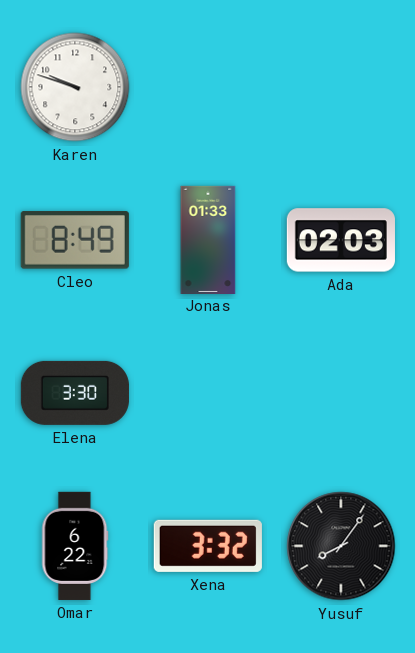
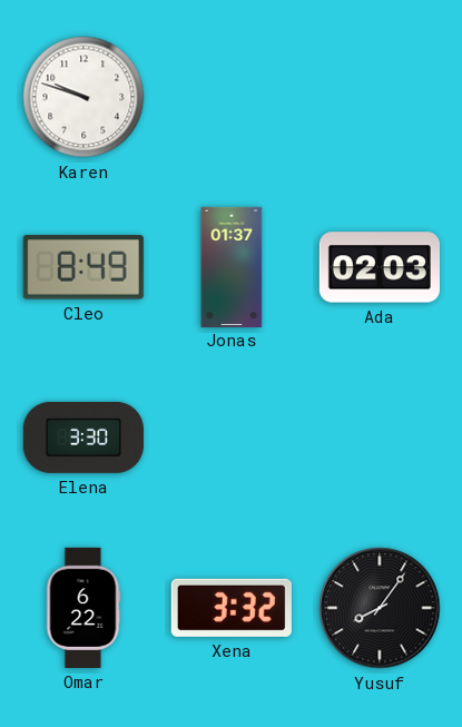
Jonas: 01:33 -> 01:37
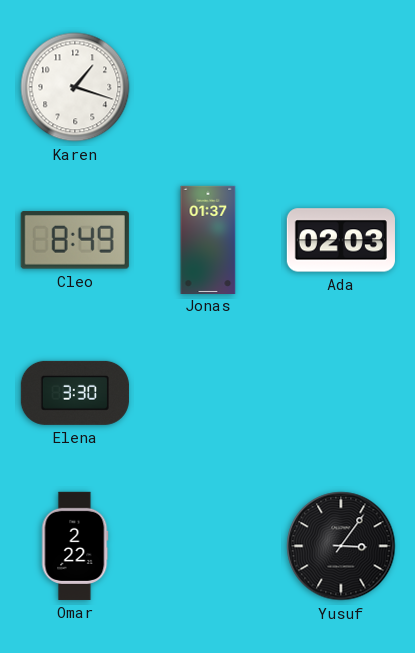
Karen: 9:48 -> 1:18
Omar: 6:22 -> 2:22
Xena: 3:32 -> none
Yusuf: 8:06 -> 3:06
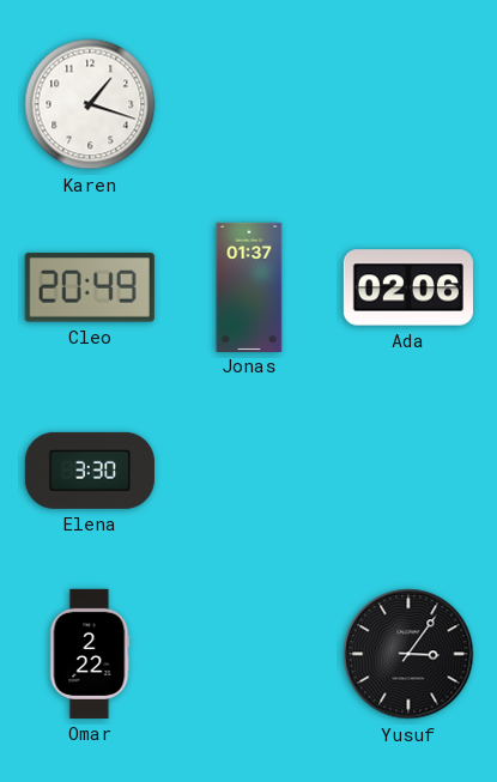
Cleo: 8:49 -> 20:49
Ada: 02:03 -> 02:06
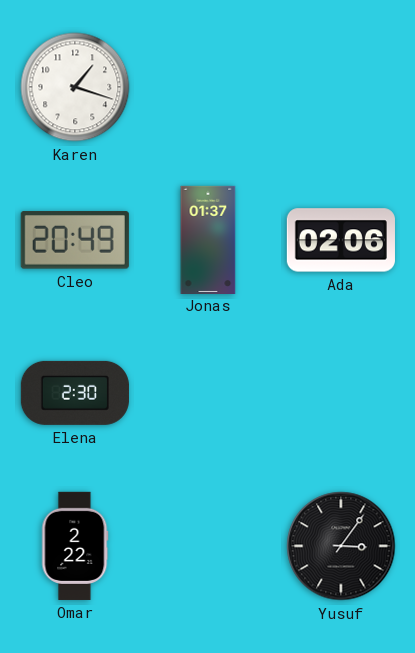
Elena: 3:30 -> 2:30
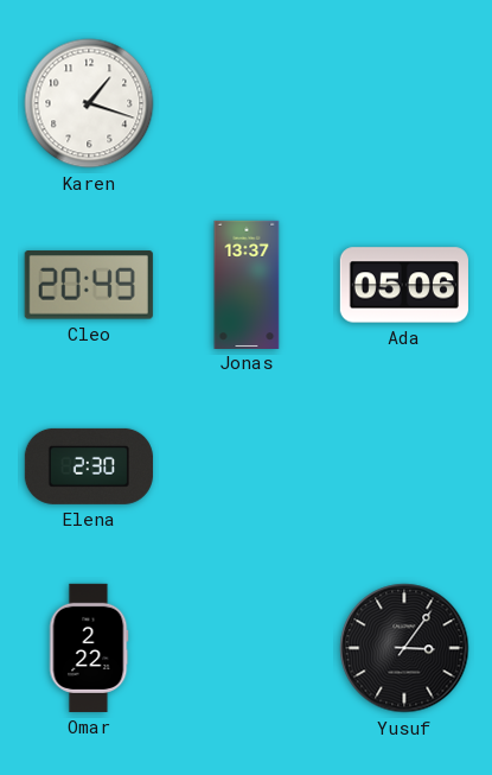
Jonas: 01:37 -> 13:37
Ada: 02:06 -> 05:06
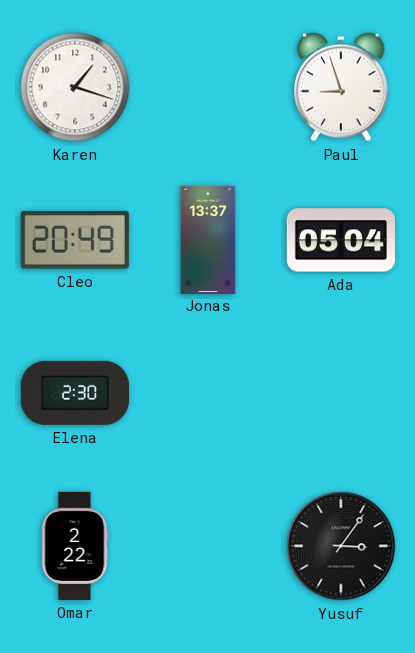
Paul: none -> 8:57
Ada: 05:06 -> 05:04
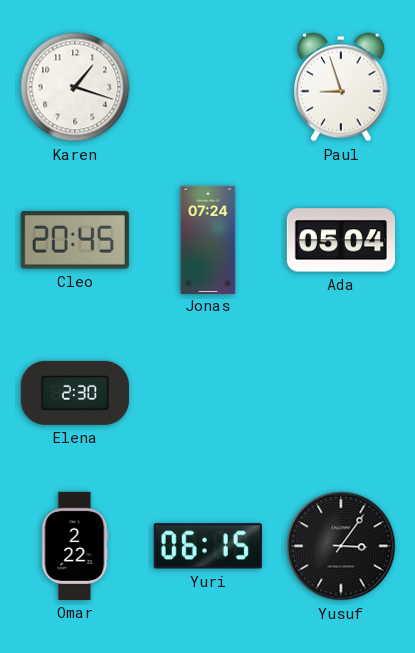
Cleo: 20:49 -> 20:45
Jonas: 13:37 -> 07:24
Yuri: none -> 06:15
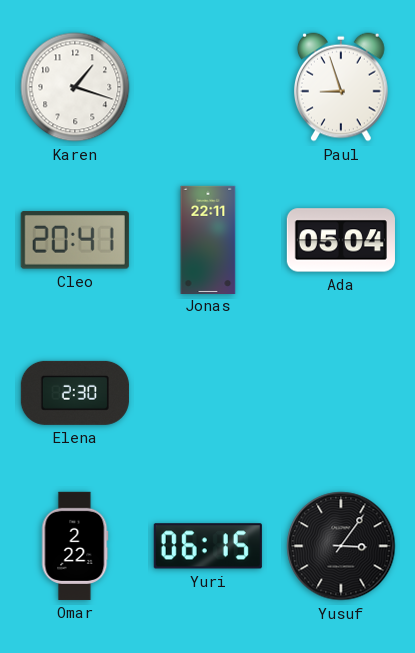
Cleo: 20:45 -> 20:41
Jonas: 07:24 -> 22:11
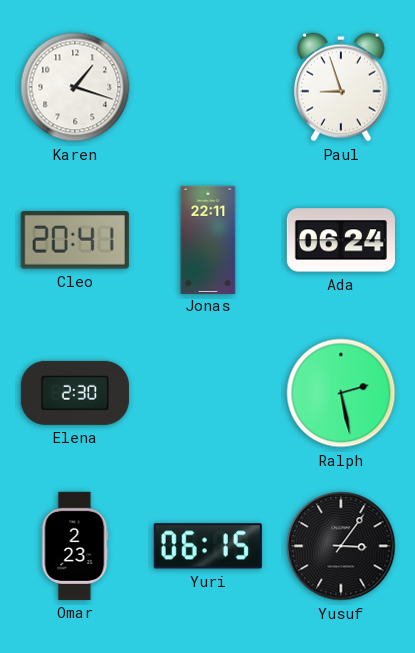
Ada: 05:04 -> 06:24
Ralph: none -> 2:28
Omar: 2:22 -> 2:23
